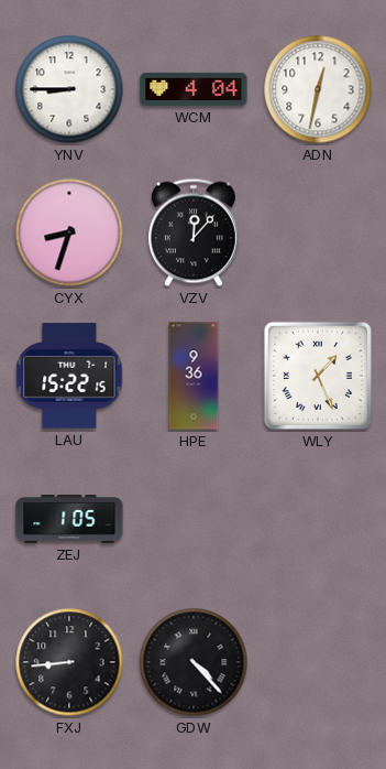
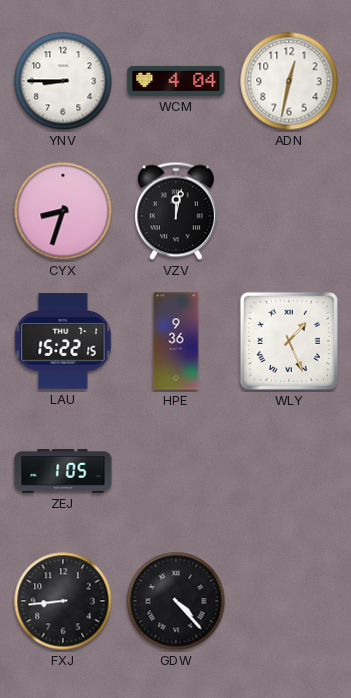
VZV: 12:07 -> 12:02
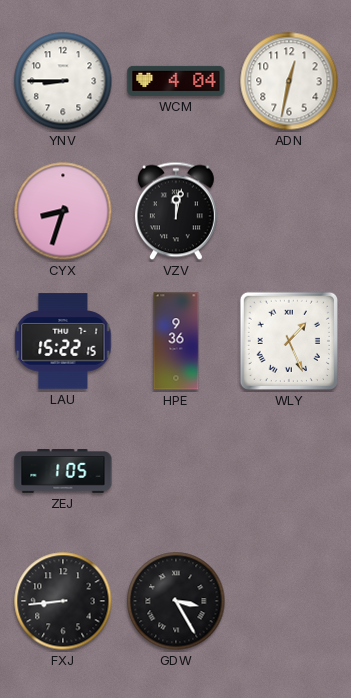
GDW: 4:23 -> 3:25
